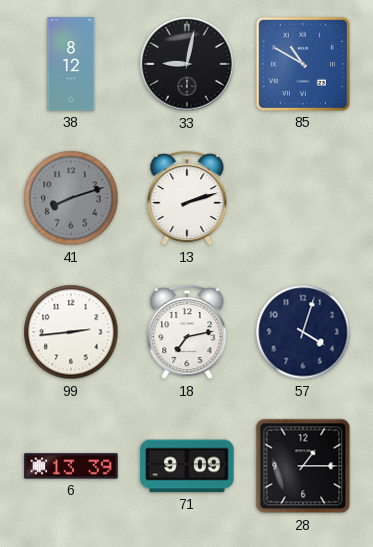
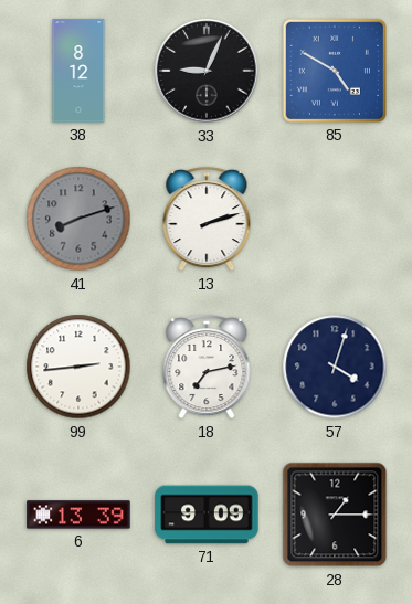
33: 9:02 -> 9:04
85: 10:50 -> 4:50
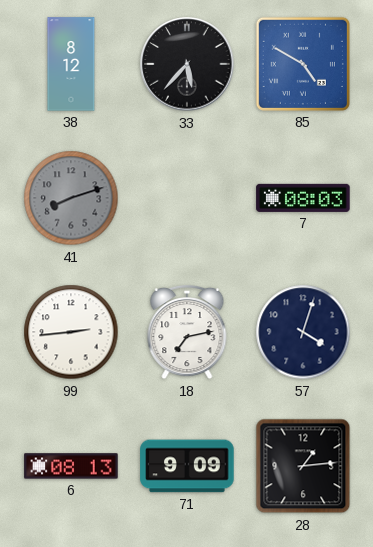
33: 9:04 -> 5:37
13: 2:12 -> none
7: none -> 08:03
6: 13:39 -> 08:13
28: 1:15 -> 1:14
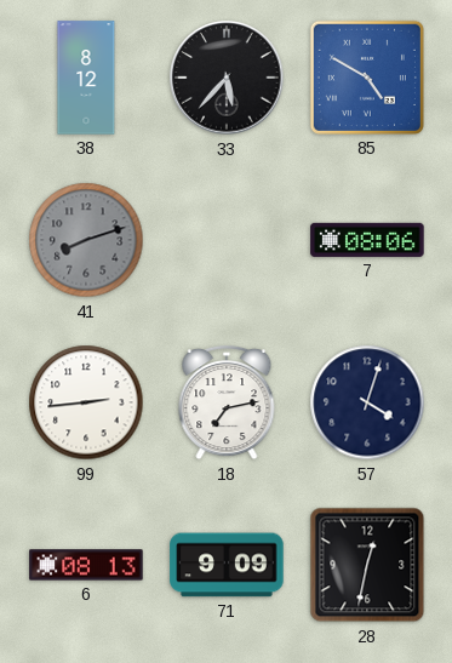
7: 08:03 -> 08:06
28: 1:14 -> 12:32
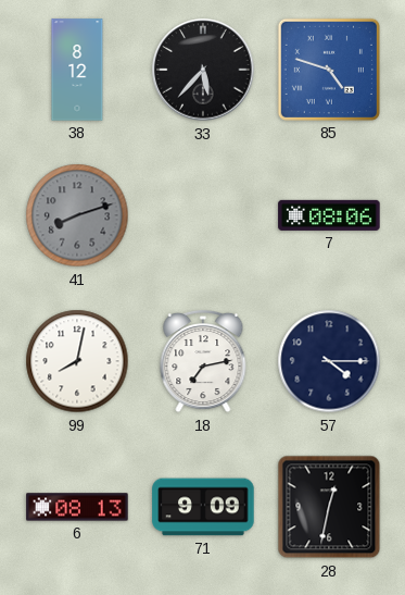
85: 4:50 -> 4:48
99: 2:44 -> 8:02
57: 4:03 -> 4:15
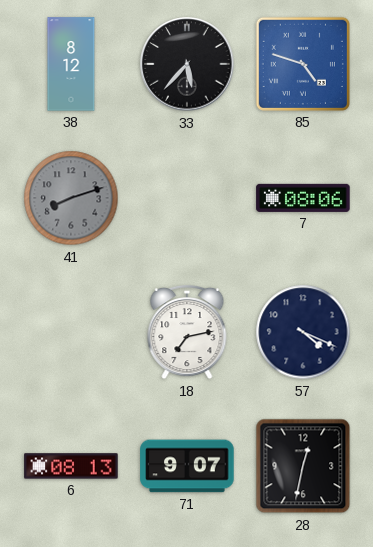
99: 8:02 -> none
57: 4:15 -> 4:19
71: 9:09 -> 9:07
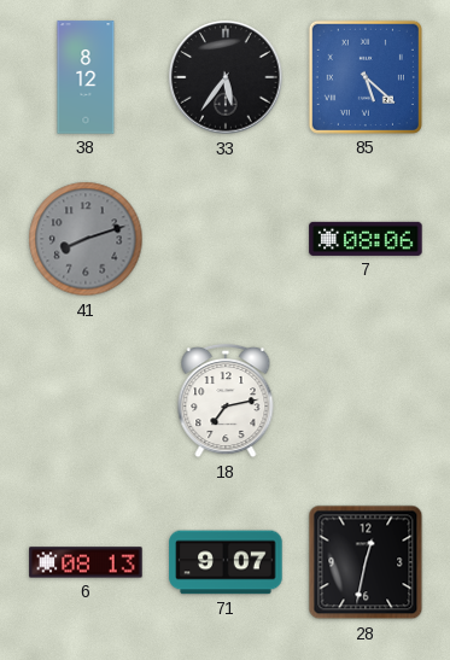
33: 5:37 -> 5:36
85: 4:48 -> 5:22
57: 4:19 -> none
